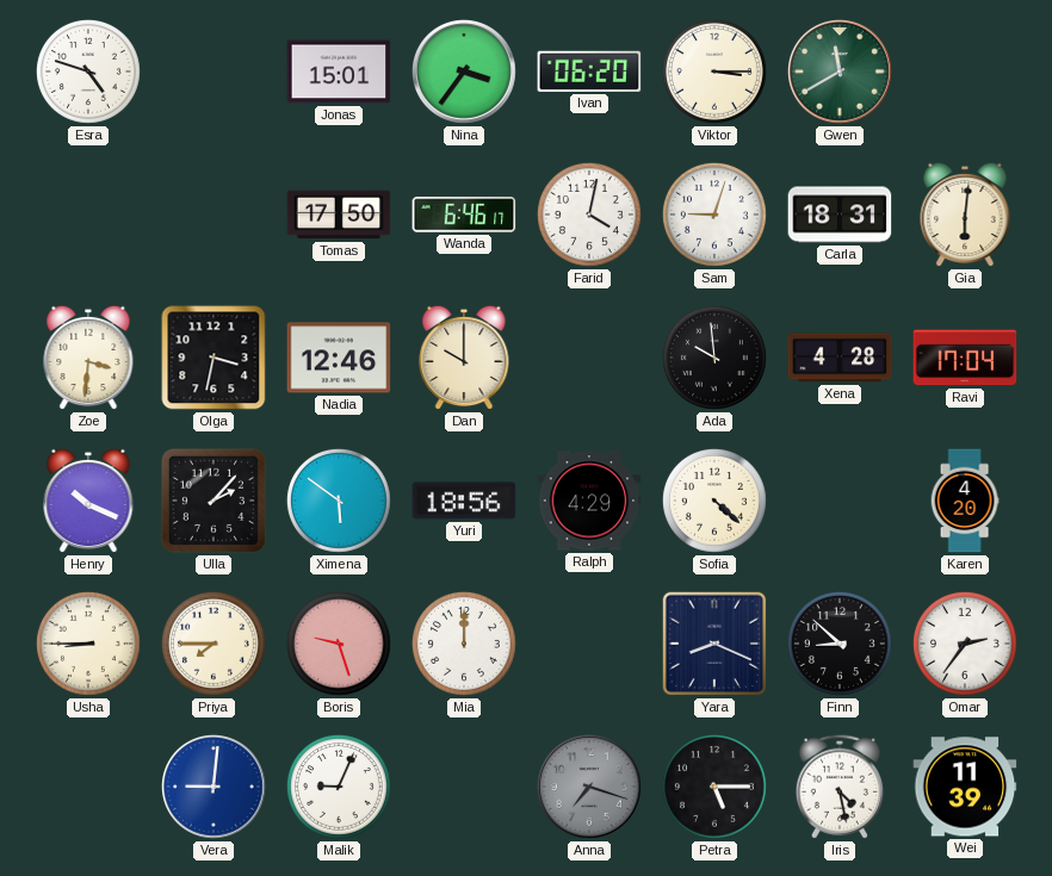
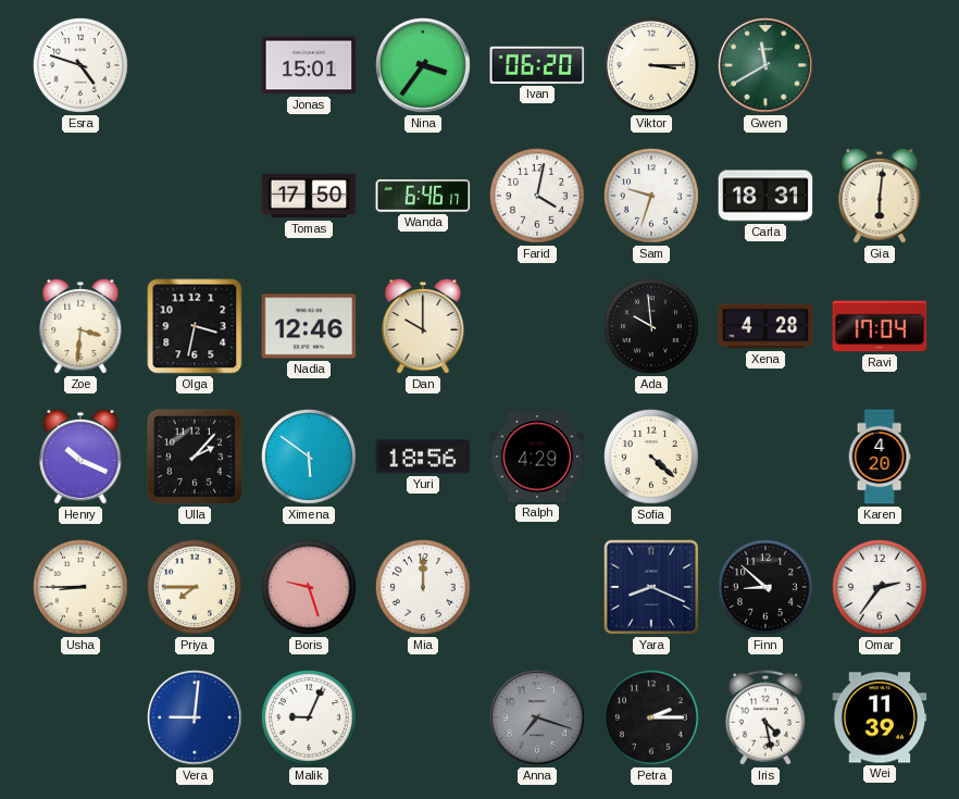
Sam: 9:03 -> 9:33
Petra: 5:15 -> 2:15
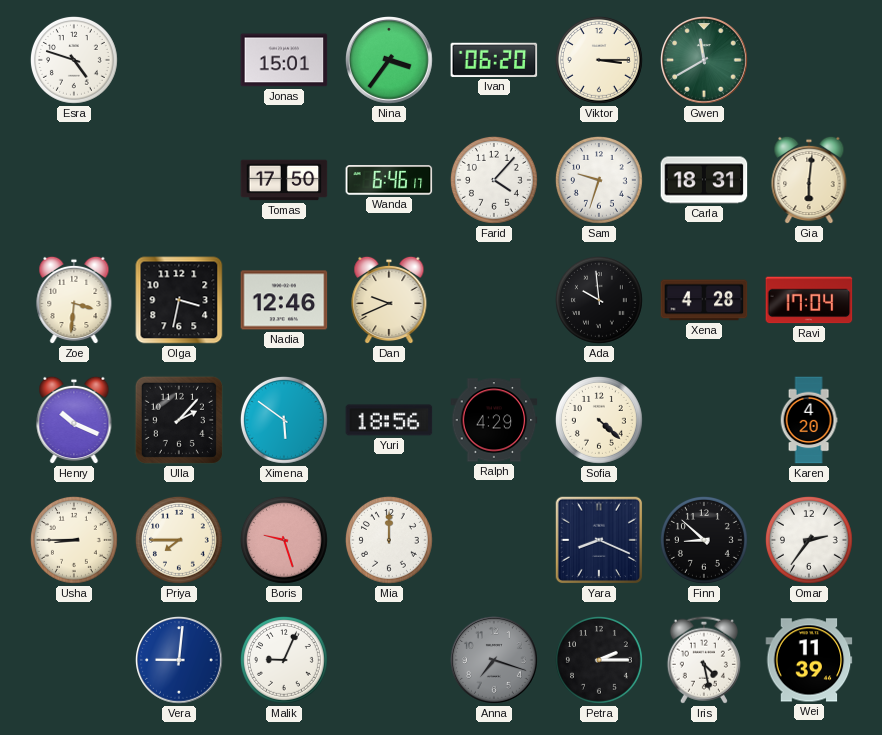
Farid: 4:02 -> 4:07
Dan: 10:00 -> 9:41
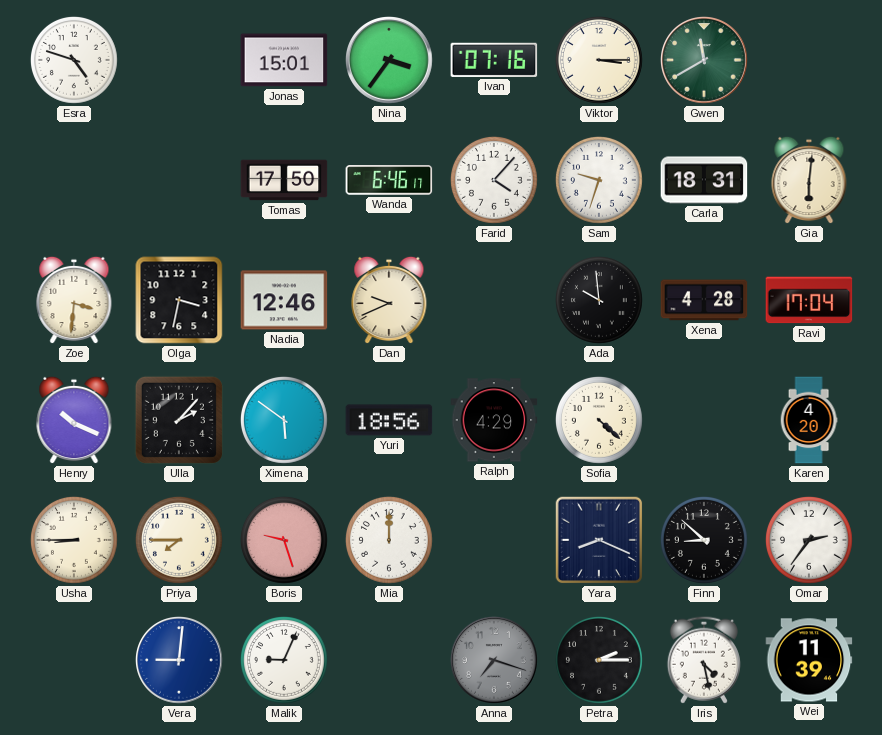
Ivan: 06:20 -> 07:16
